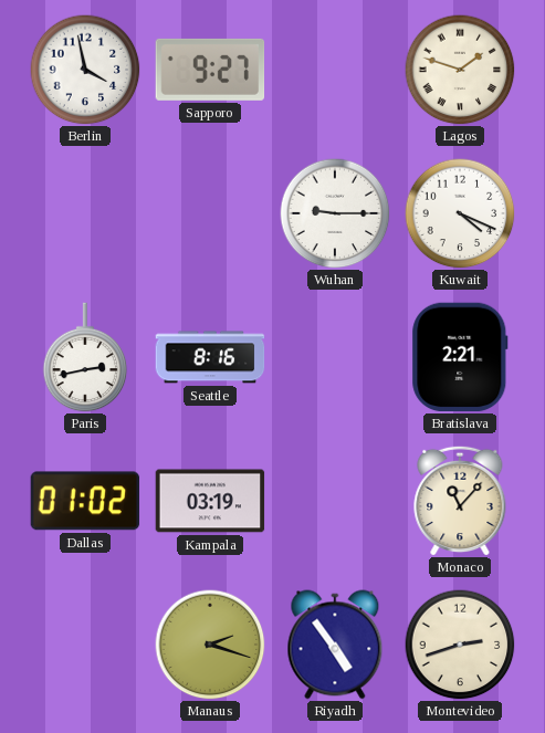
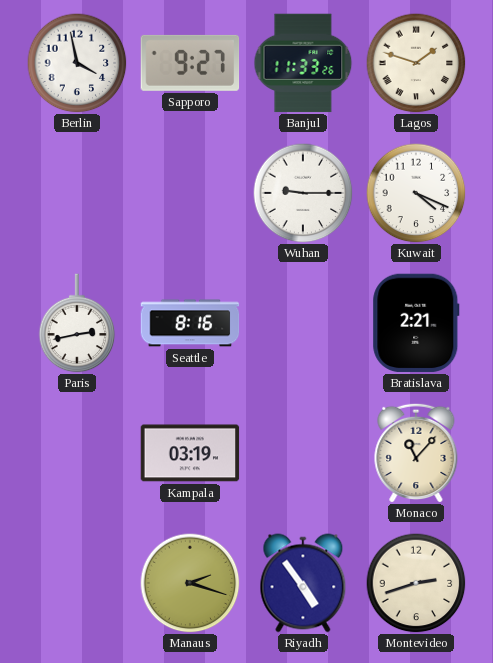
Banjul: none -> 11:33
Dallas: 01:02 -> none
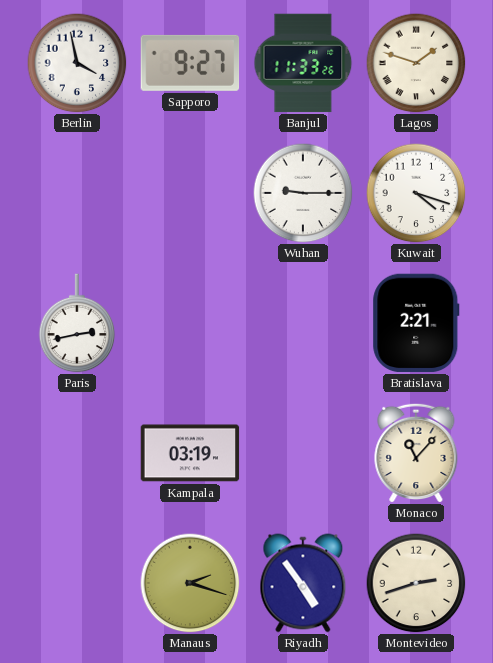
Kuwait: 4:19 -> 4:18
Seattle: 8:16 -> none
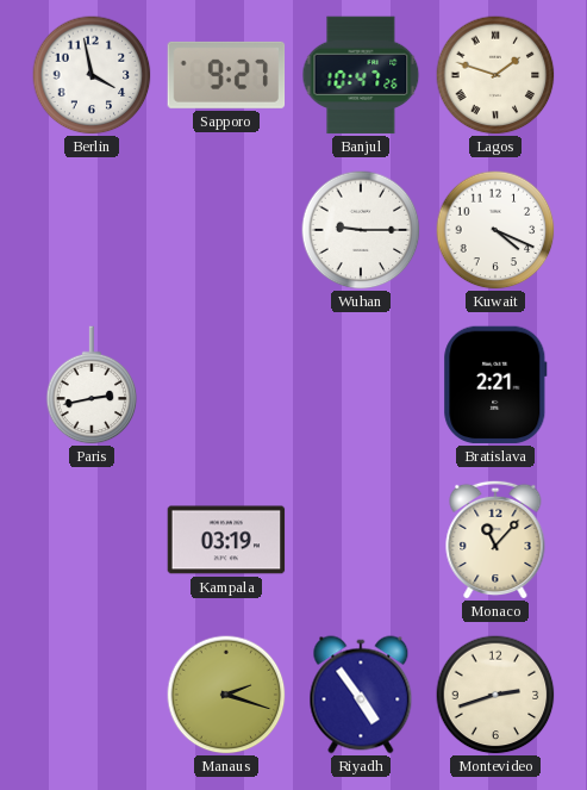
Banjul: 11:33 -> 10:47
Kuwait: 4:18 -> 4:19
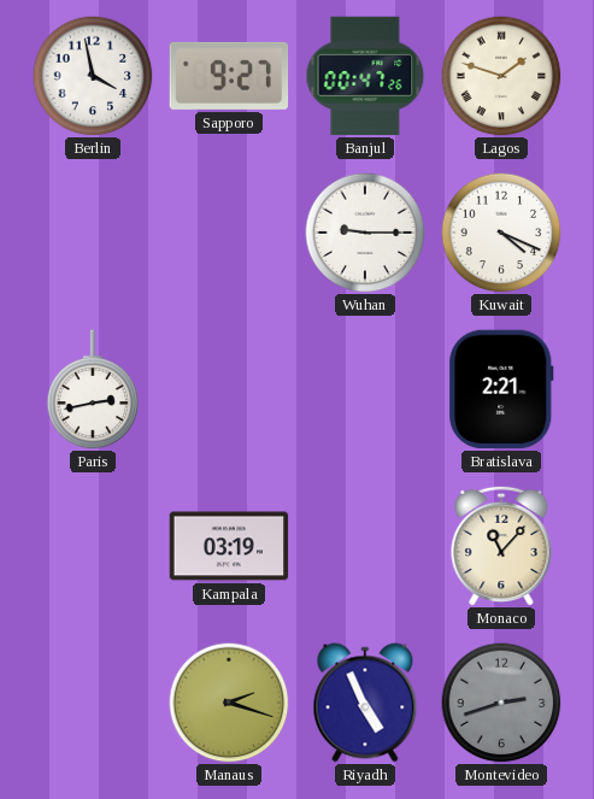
Banjul: 10:47 -> 00:47
Riyadh: 4:54 -> 4:56
Montevideo dial: cream -> grey
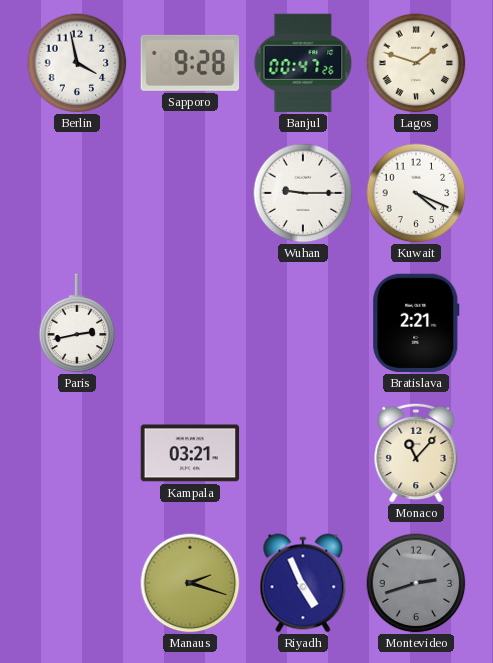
Sapporo: 9:27 -> 9:28
Kampala: 03:19 -> 03:21
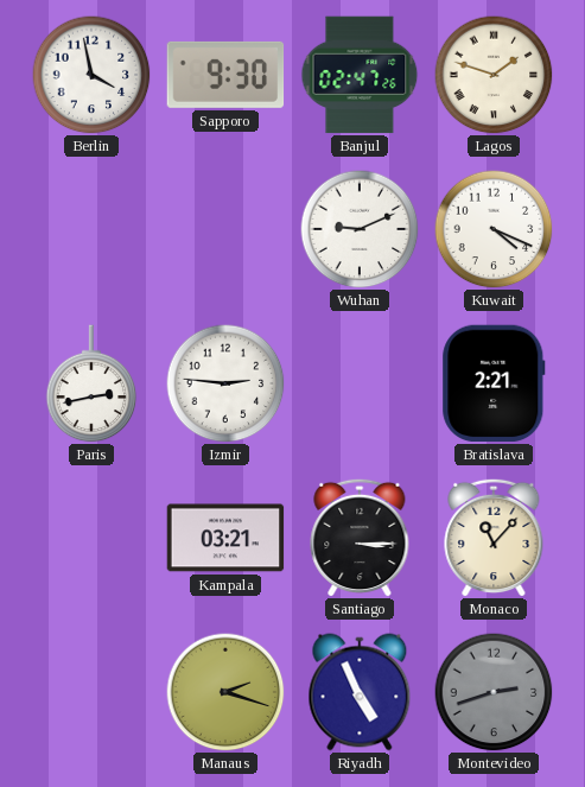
Sapporo: 9:28 -> 9:30
Banjul: 00:47 -> 02:47
Wuhan: 9:15 -> 9:11
Izmir: none -> 2:46
Santiago: none -> 3:15
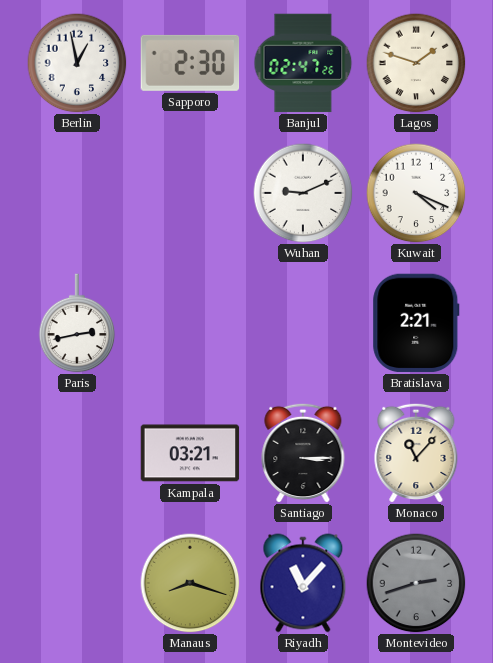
Berlin: 3:58 -> 12:58
Sapporo: 9:30 -> 2:30
Izmir: 2:46 -> none
Manaus: 2:18 -> 8:18
Riyadh: 4:56 -> 11:07
